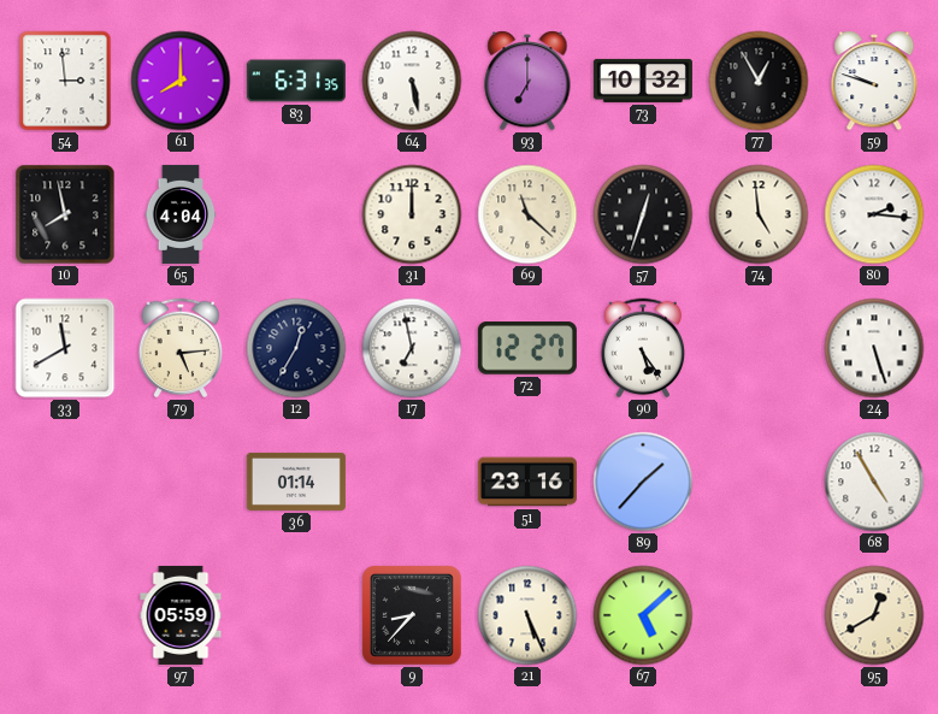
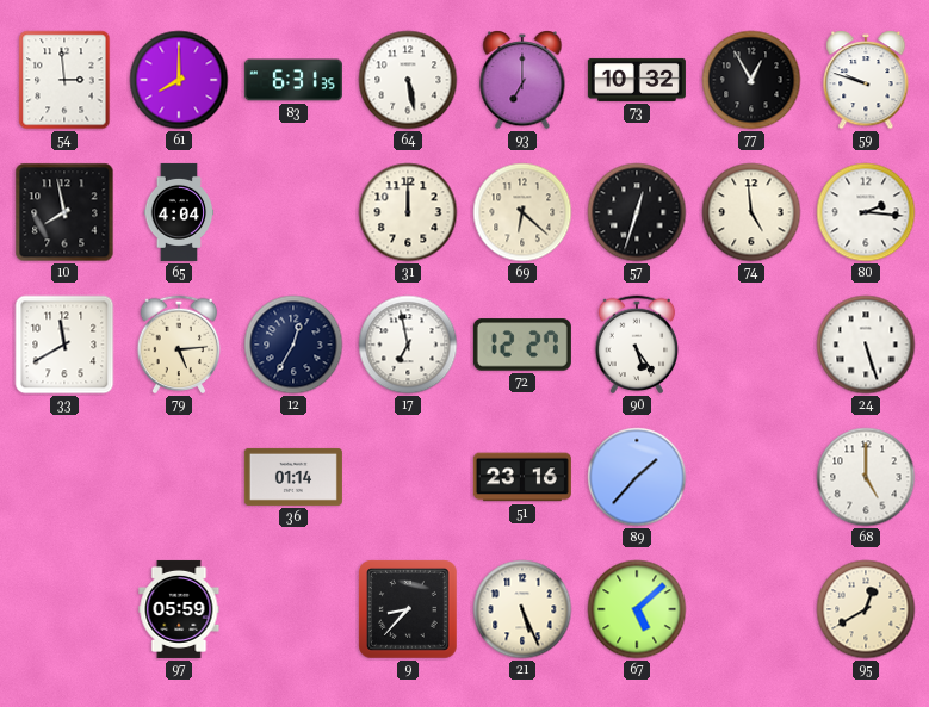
69: 11:22 -> 6:22
68: 4:55 -> 5:00
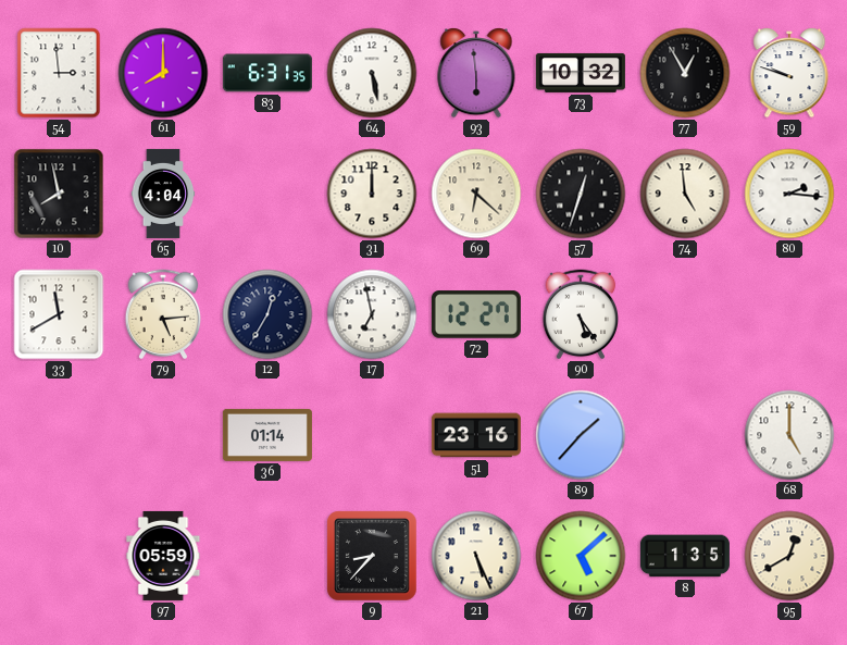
93: 7:00 -> 5:59
24: 5:27 -> none
8: none -> 1:35
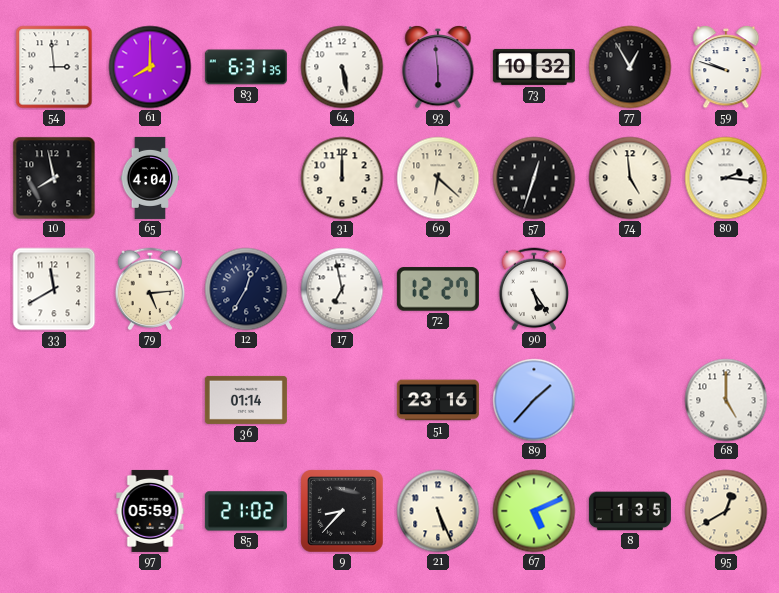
85: none -> 21:02
67: 5:08 -> 5:11
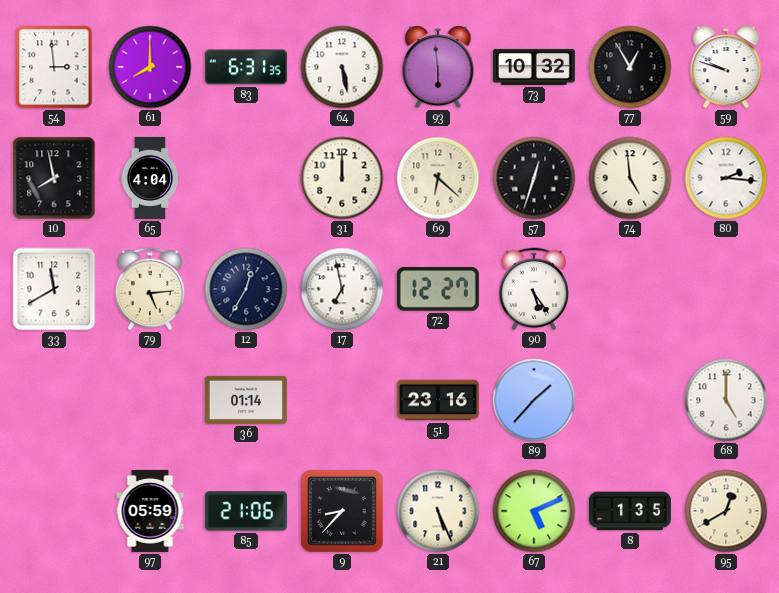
85: 21:02 -> 21:06
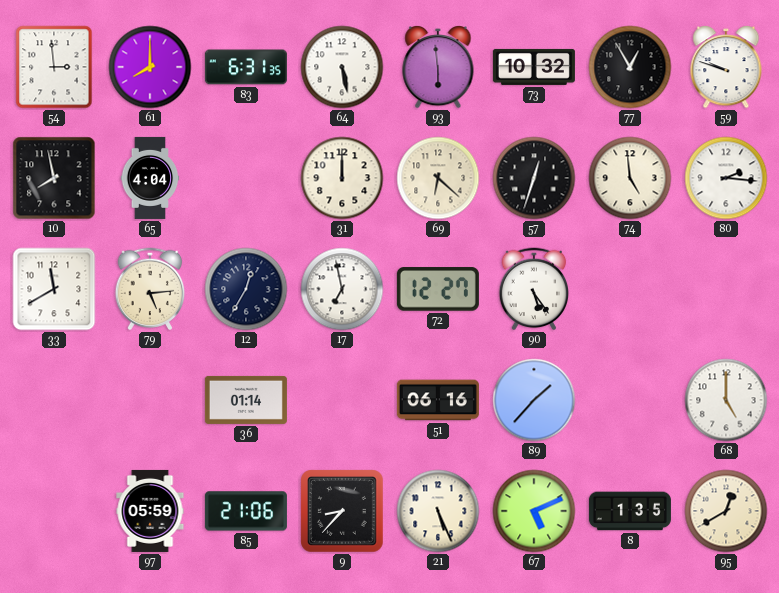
51: 23:16 -> 06:16
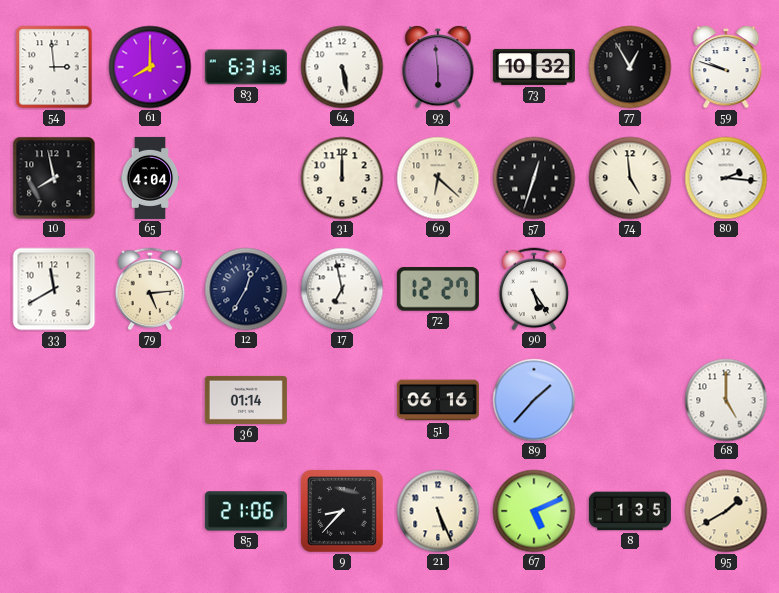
97: 05:59 -> none
95: 12:40 -> 1:40
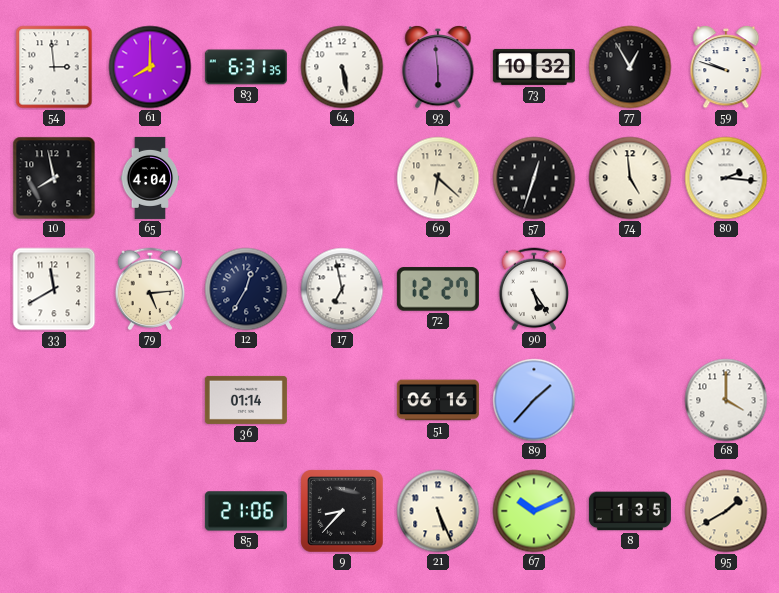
31: 12:00 -> none
68: 5:00 -> 4:00
67: 5:11 -> 10:11
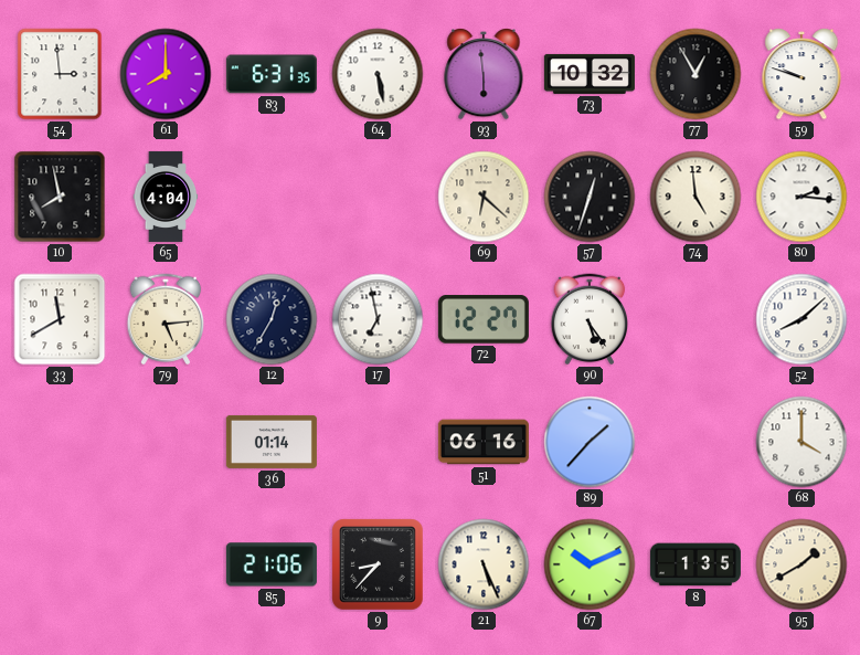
52: none -> 8:08
